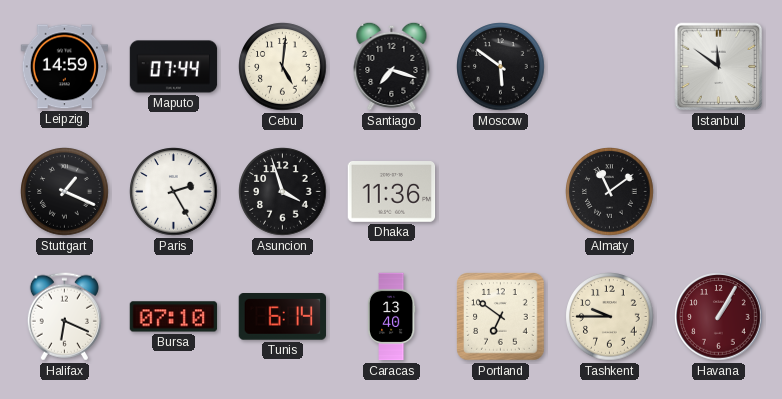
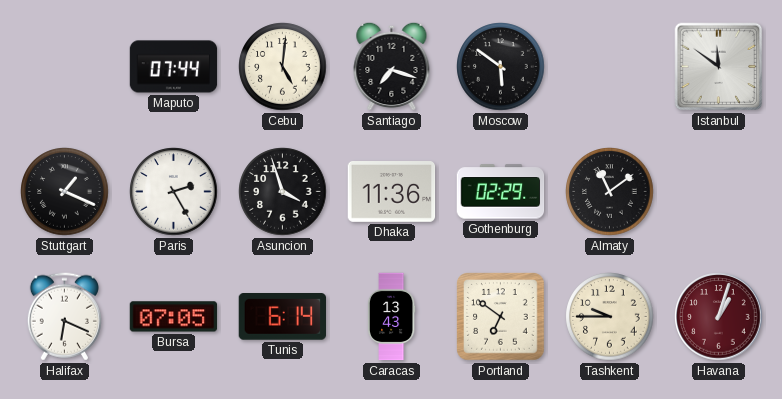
Leipzig: 14:59 -> none
Gothenburg: none -> 02:29
Bursa: 07:10 -> 07:05
Caracas: 13:40 -> 13:43
Havana: 1:05 -> 1:03
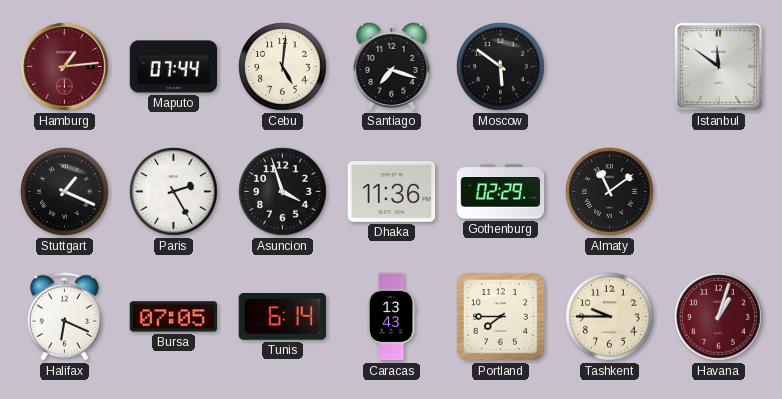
Hamburg: none -> 1:14
Portland: 6:51 -> 7:45
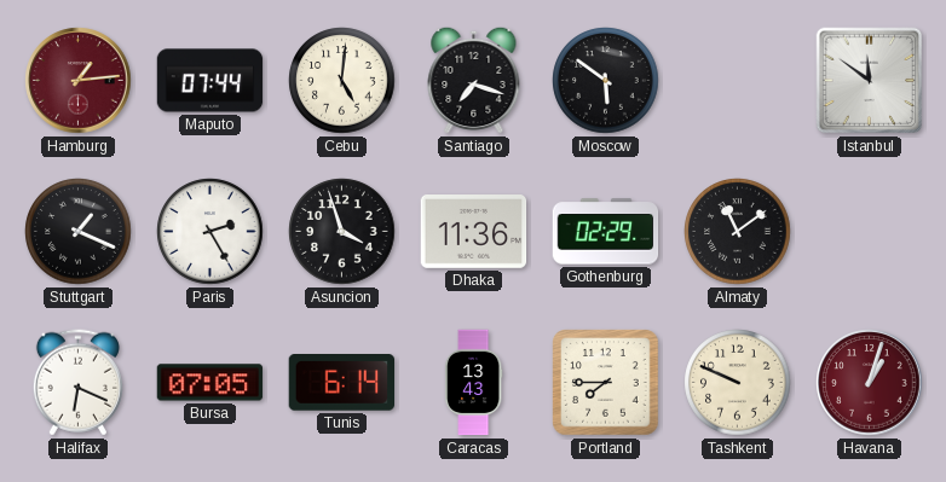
Tashkent: 9:45 -> 9:49
